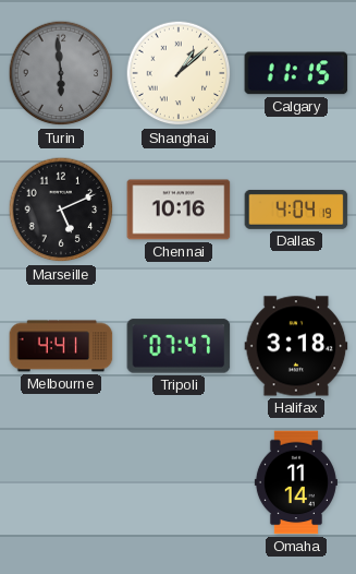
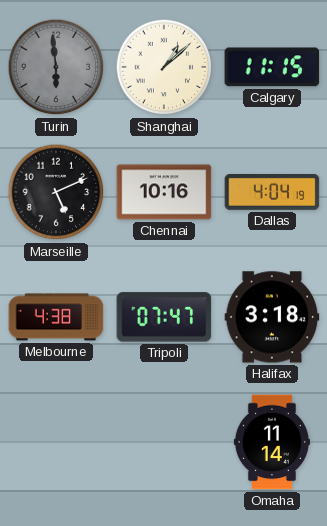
Melbourne: 4:41 -> 4:38
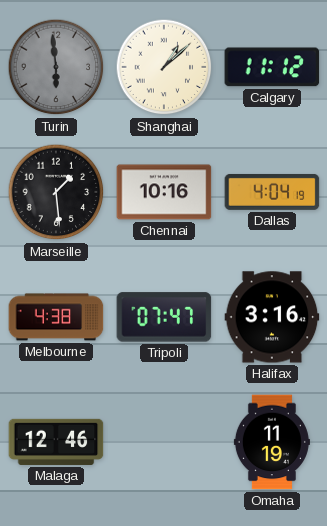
Calgary: 11:15 -> 11:12
Marseille: 5:11 -> 1:29
Halifax: 3:18 -> 3:16
Malaga: none -> 12:46
Omaha: 11:14 -> 11:19
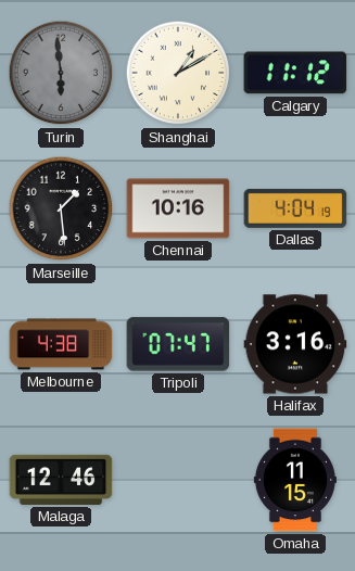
Shanghai: 1:08 -> 1:10
Omaha: 11:19 -> 11:15
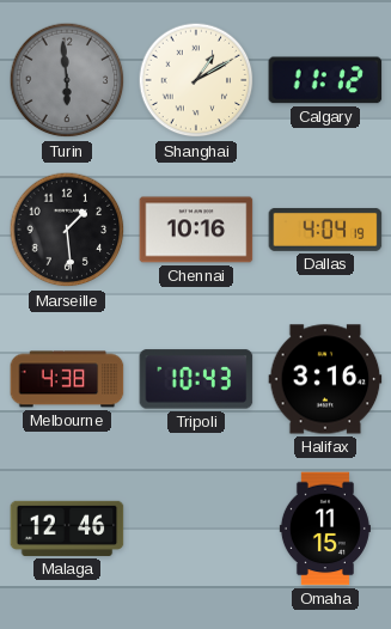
Tripoli: 07:47 -> 10:43
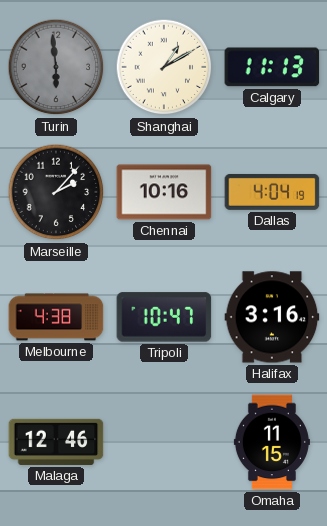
Calgary: 11:12 -> 11:13
Marseille: 1:29 -> 2:07
Tripoli: 10:43 -> 10:47
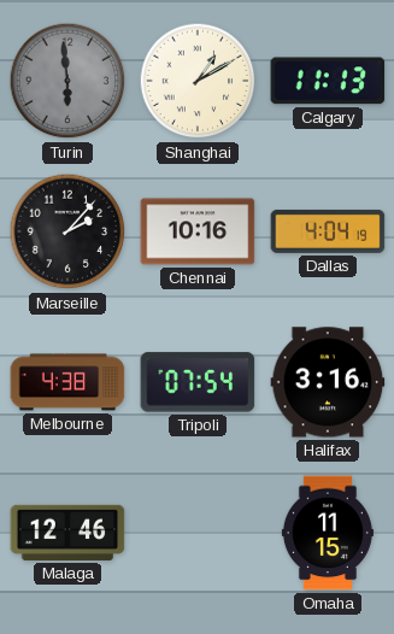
Tripoli: 10:47 -> 07:54
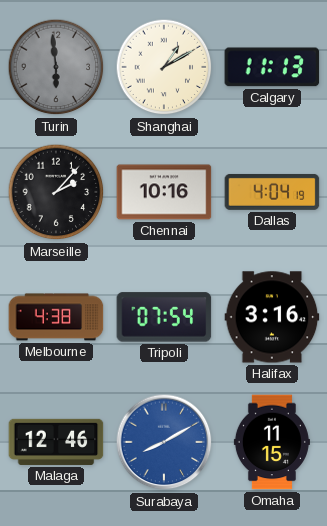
Surabaya: none -> 8:10
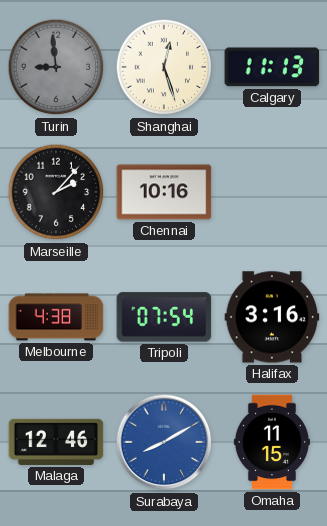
Turin: 5:59 -> 8:59
Shanghai: 1:10 -> 12:27
Dallas: 4:04 -> none
